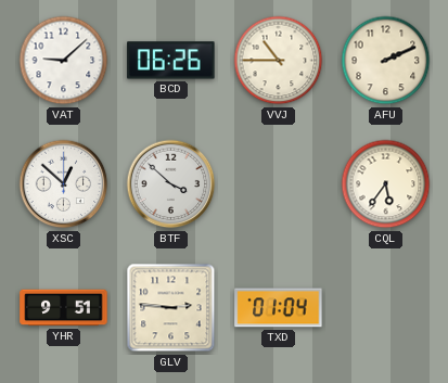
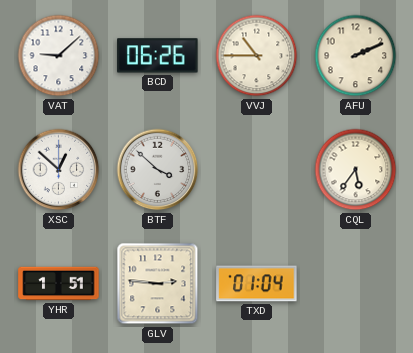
YHR: 9:51 -> 1:51
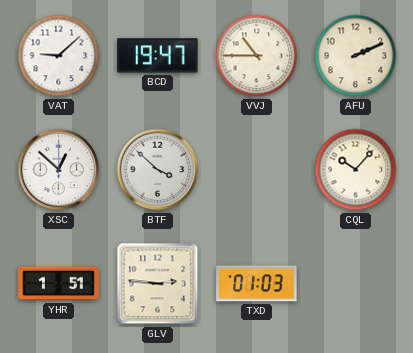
BCD: 06:26 -> 19:47
CQL: 5:36 -> 10:07
TXD: 01:04 -> 01:03
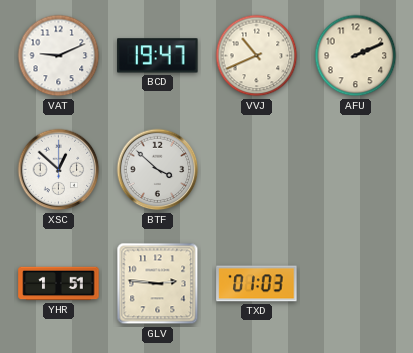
VAT: 9:08 -> 9:11
VVJ: 10:45 -> 10:41
CQL: 10:07 -> none
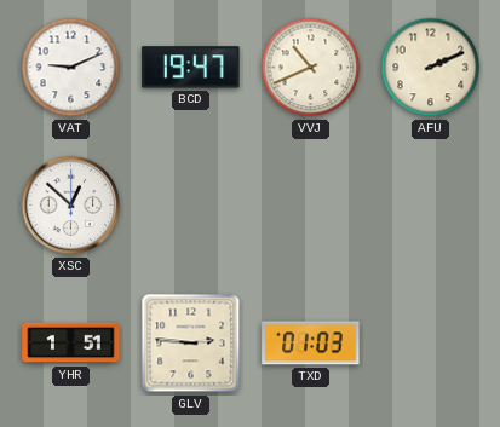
BTF: 3:52 -> none
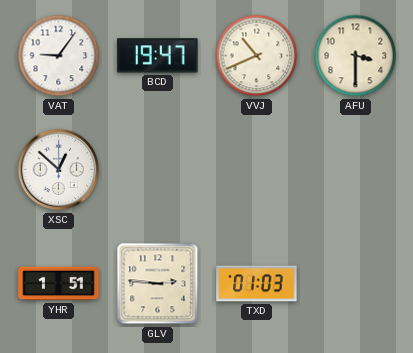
VAT: 9:11 -> 9:06
AFU: 2:11 -> 3:30
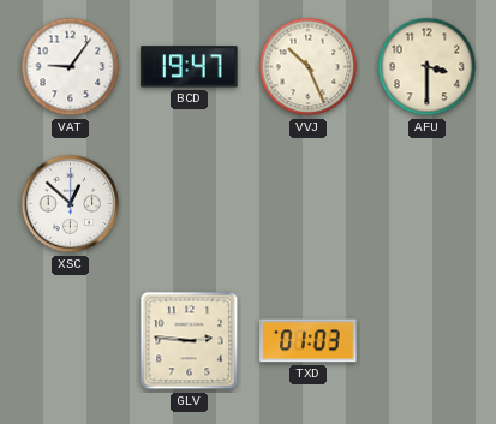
VVJ: 10:41 -> 10:26
YHR: 1:51 -> none
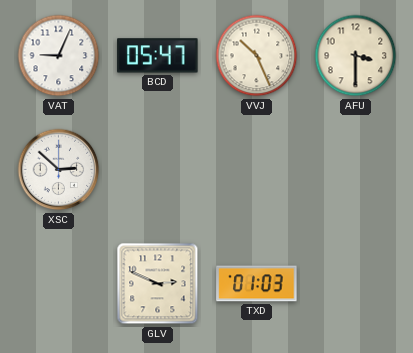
VAT: 9:06 -> 9:04
BCD: 19:47 -> 05:47
XSC: 12:52 -> 2:52
GLV: 2:46 -> 2:49
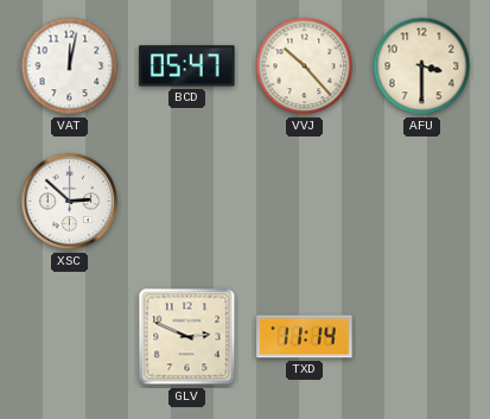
VAT: 9:04 -> 12:02
VVJ: 10:26 -> 10:23
TXD: 01:03 -> 11:14
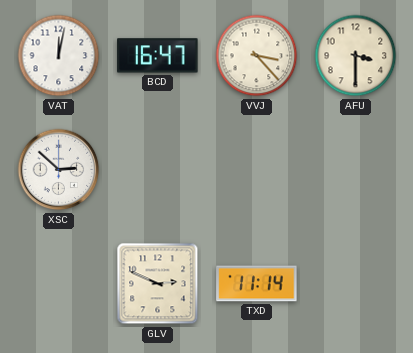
BCD: 05:47 -> 16:47
VVJ: 10:23 -> 3:23
